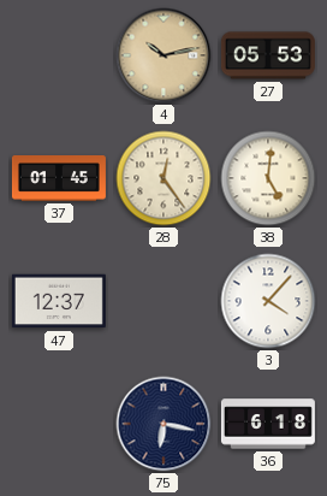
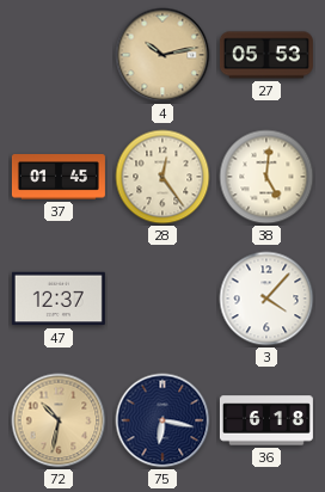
72: none -> 10:32
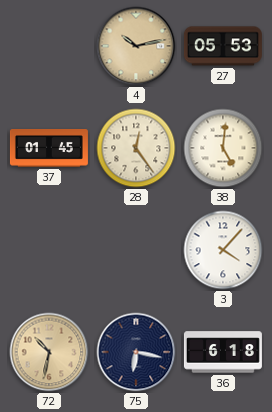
47: 12:37 -> none
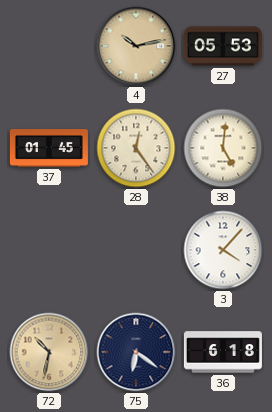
75: 6:17 -> 6:21
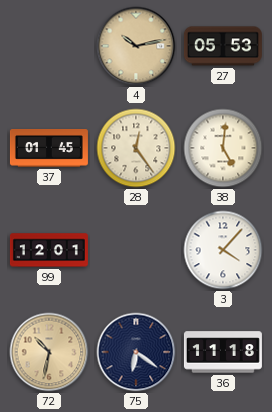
99: none -> 12:01
36: 6:18 -> 11:18
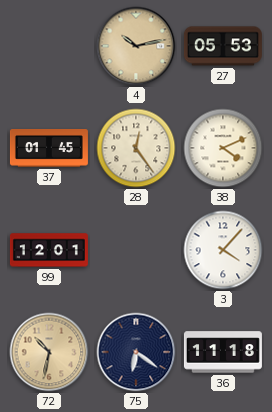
38: 5:01 -> 4:11
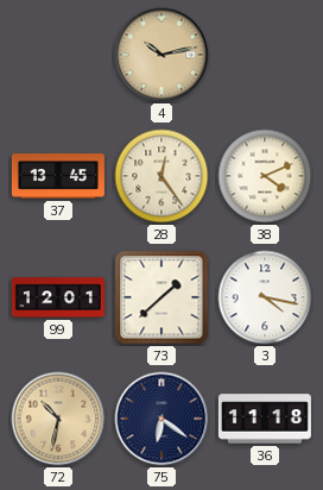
27: 05:53 -> none
37: 01:45 -> 13:45
73: none -> 1:38
3: 4:07 -> 4:17
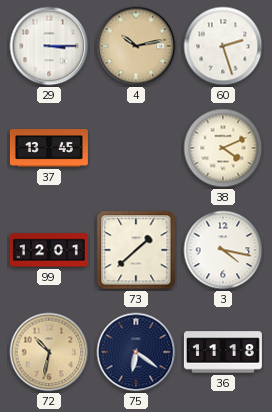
29: none -> 3:15
60: none -> 2:27
28: 12:24 -> none
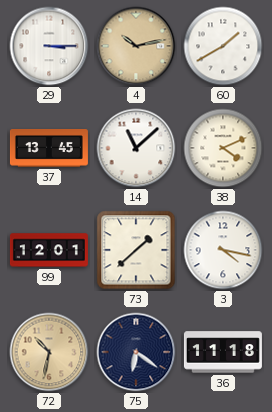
60: 2:27 -> 1:40
14: none -> 11:08
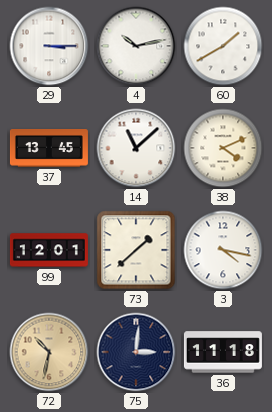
4 dial: champagne -> white
75: 6:21 -> 3:01
